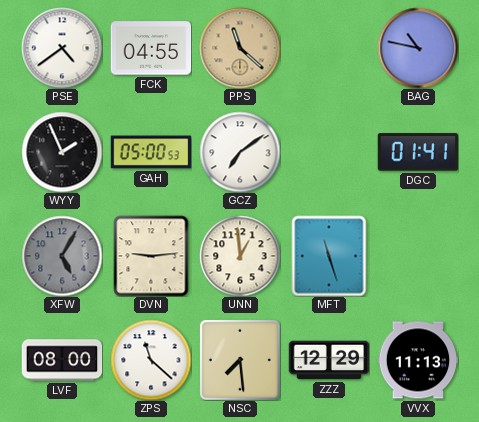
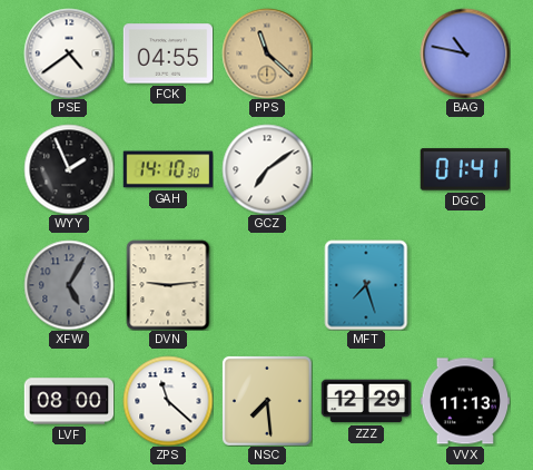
GAH: 05:00 -> 14:10
UNN: 12:59 -> none
MFT: 11:27 -> 7:27
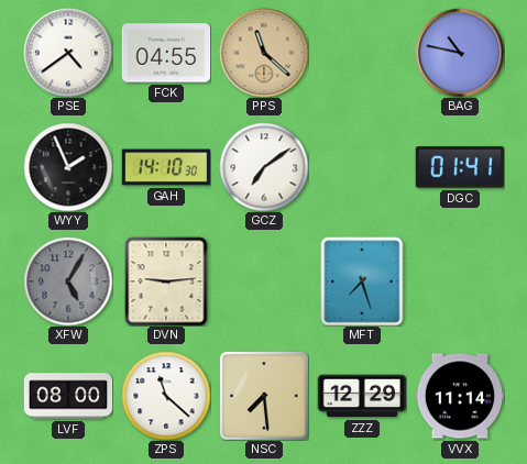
VVX: 11:13 -> 11:14
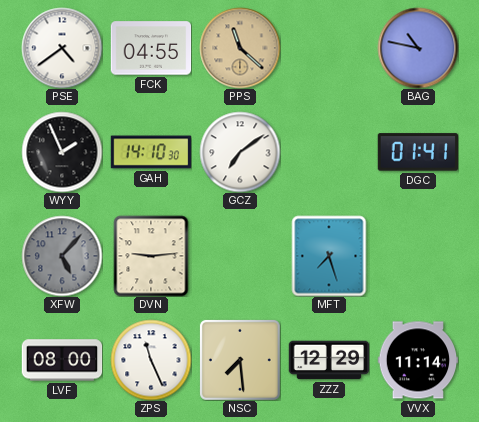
XFW: 5:05 -> 5:07
ZPS: 11:22 -> 11:26
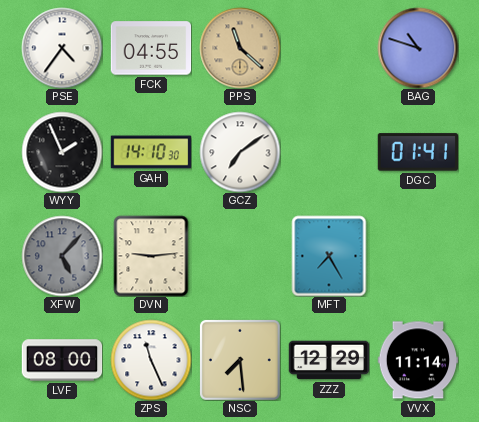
PSE: 4:39 -> 4:36
BAG: 10:47 -> 10:48
MFT: 7:27 -> 7:25
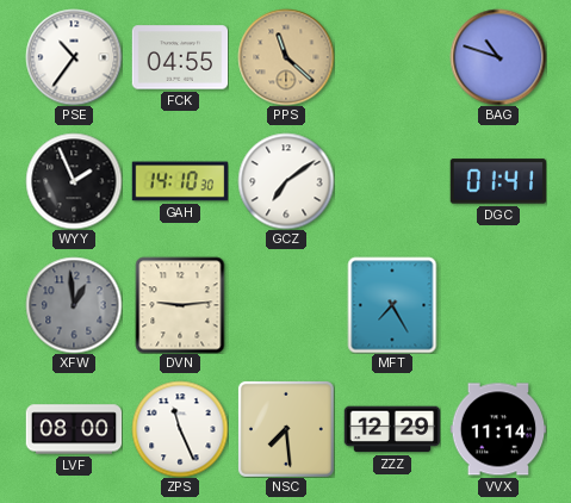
PSE: 4:36 -> 10:36
XFW: 5:07 -> 12:59
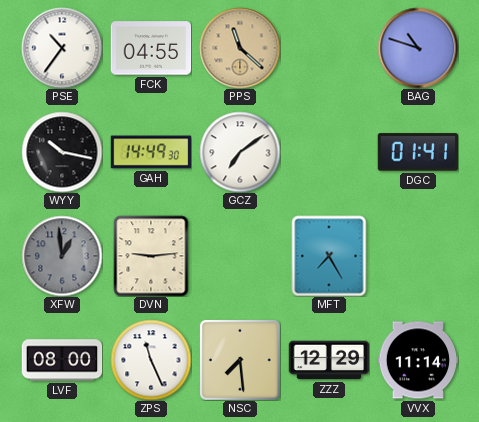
WYY: 1:56 -> 10:17
GAH: 14:10 -> 14:49
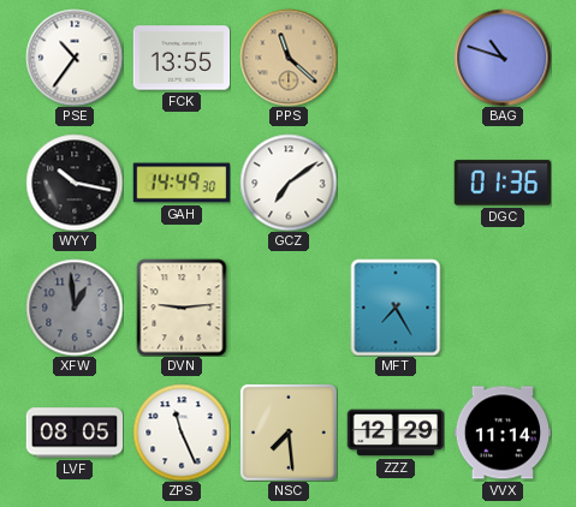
FCK: 04:55 -> 13:55
DGC: 01:41 -> 01:36
LVF: 08:00 -> 08:05
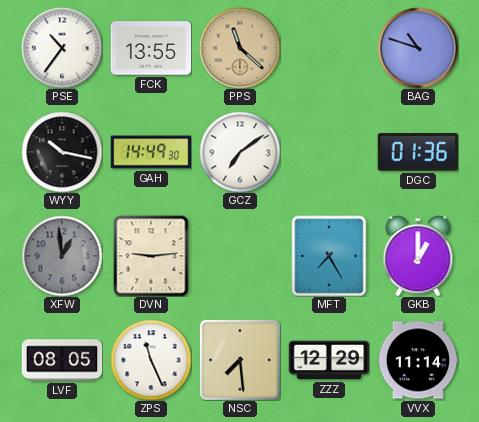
GKB: none -> 1:00
